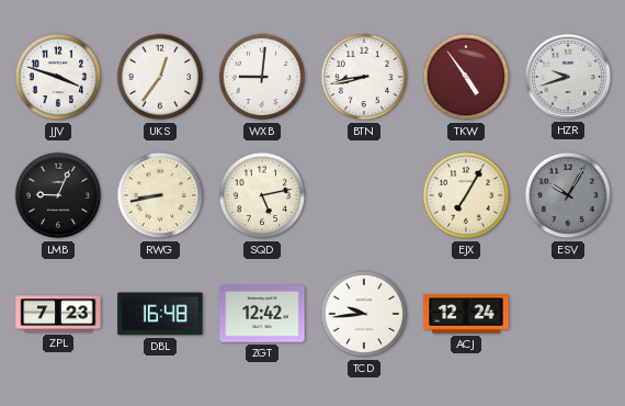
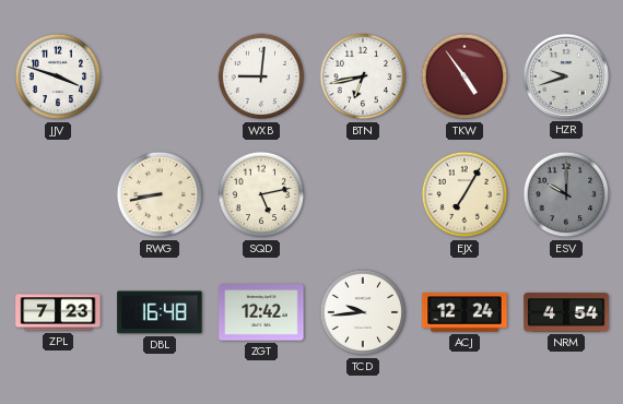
UKS: 12:36 -> none
BTN: 8:43 -> 6:43
LMB: 9:04 -> none
ESV: 10:05 -> 10:00
NRM: none -> 4:54
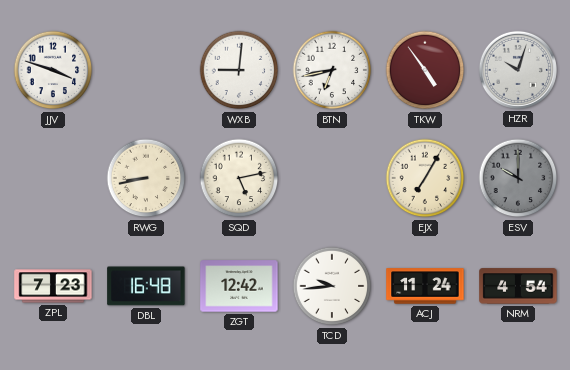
HZR: 9:42 -> 10:03
ACJ: 12:24 -> 11:24
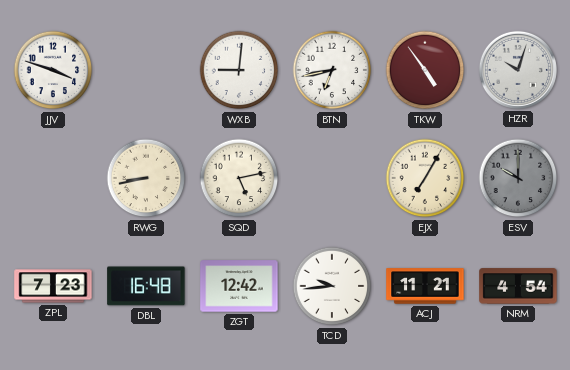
ACJ: 11:24 -> 11:21
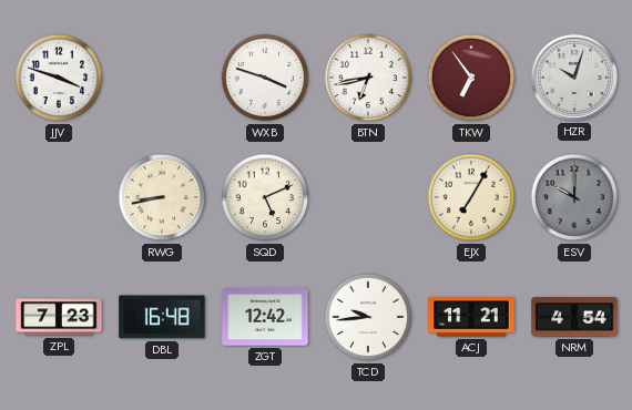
WXB: 9:01 -> 3:48
TKW: 4:54 -> 6:54
SQD: 5:13 -> 5:11
